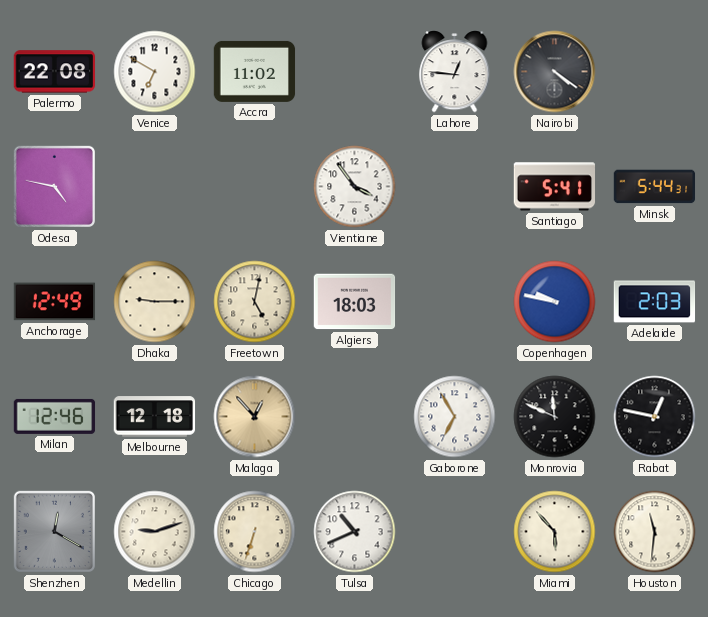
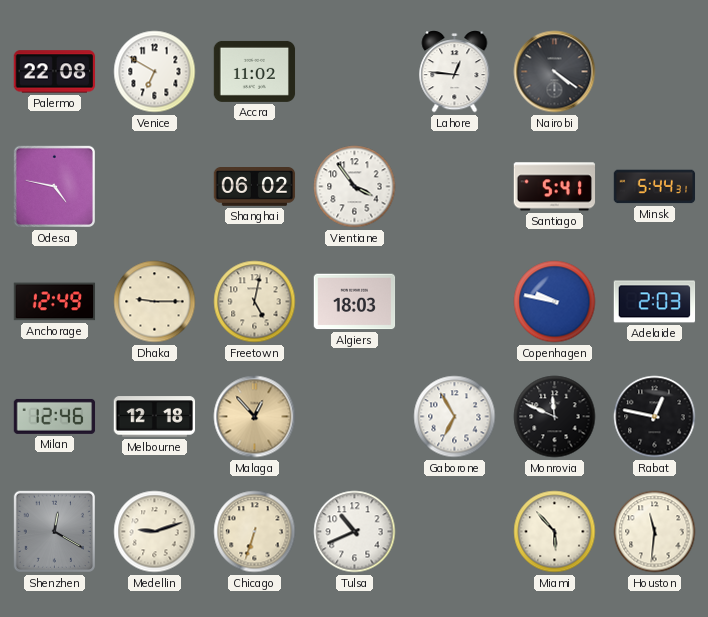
Shanghai: none -> 06:02
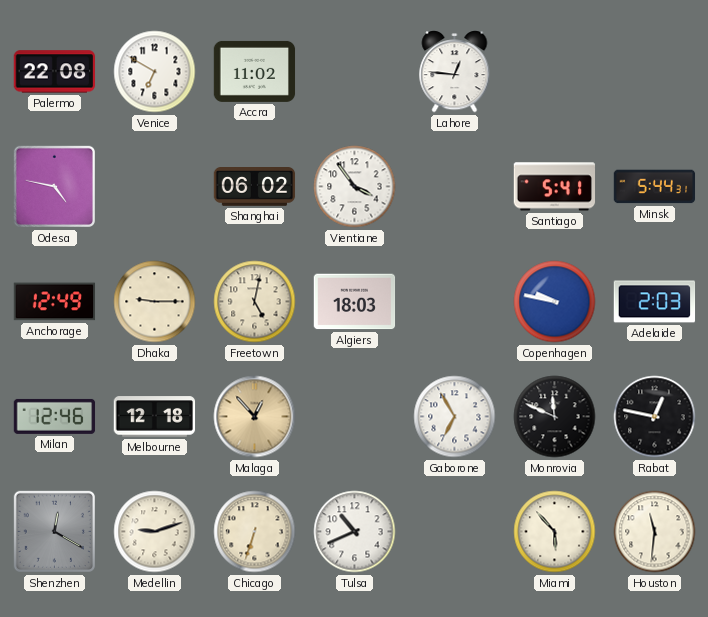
Nairobi: 4:21 -> none
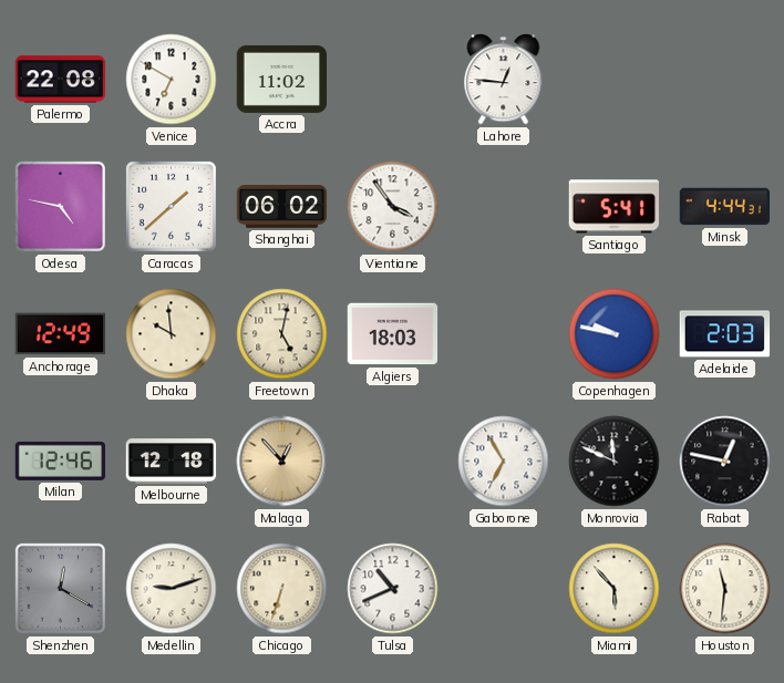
Caracas: none -> 1:38
Minsk: 5:44 -> 4:44
Dhaka: 9:15 -> 9:59
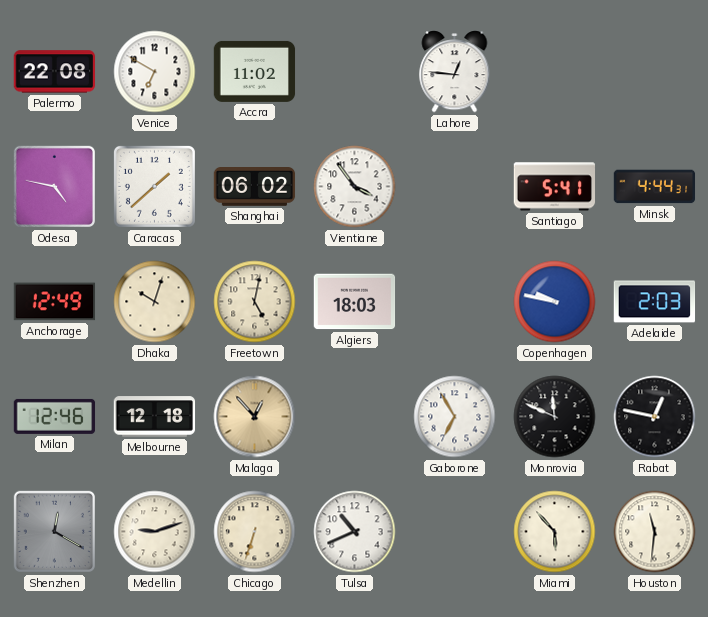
Dhaka: 9:59 -> 10:03
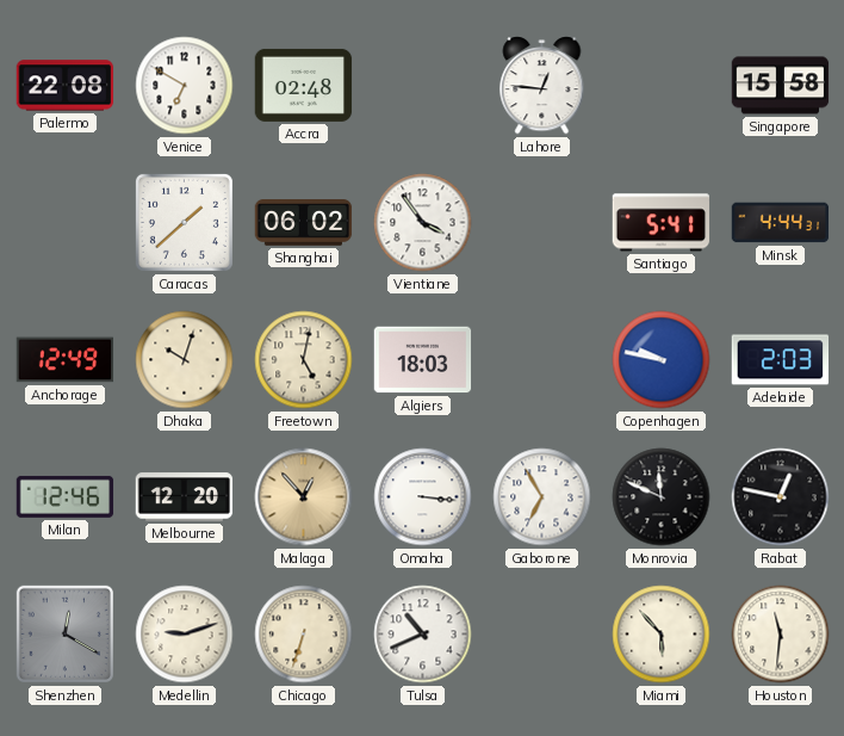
Accra: 11:02 -> 02:48
Singapore: none -> 15:58
Odesa: 4:47 -> none
Melbourne: 12:18 -> 12:20
Omaha: none -> 3:16
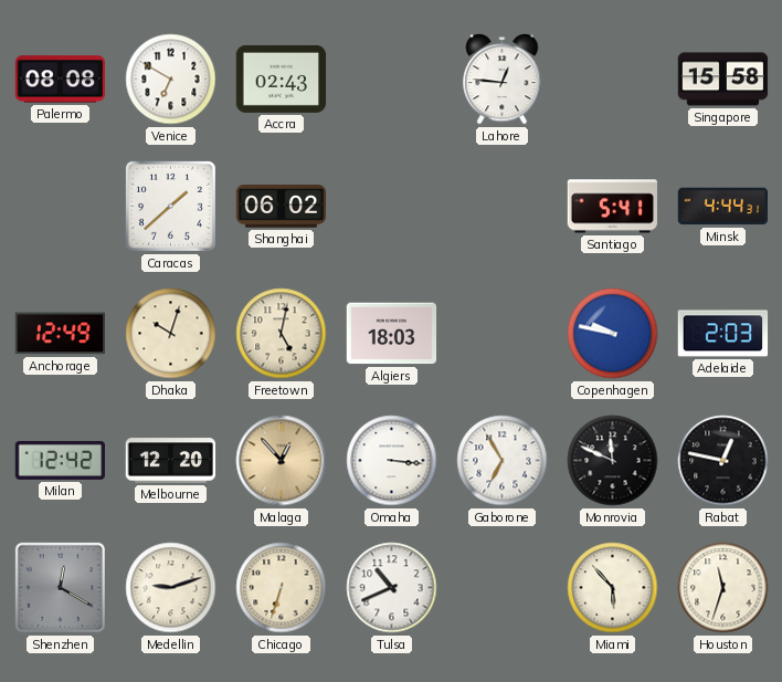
Palermo: 22:08 -> 08:08
Accra: 02:48 -> 02:43
Vientiane: 3:54 -> none
Milan: 12:46 -> 12:42
Houston: 11:31 -> 11:33
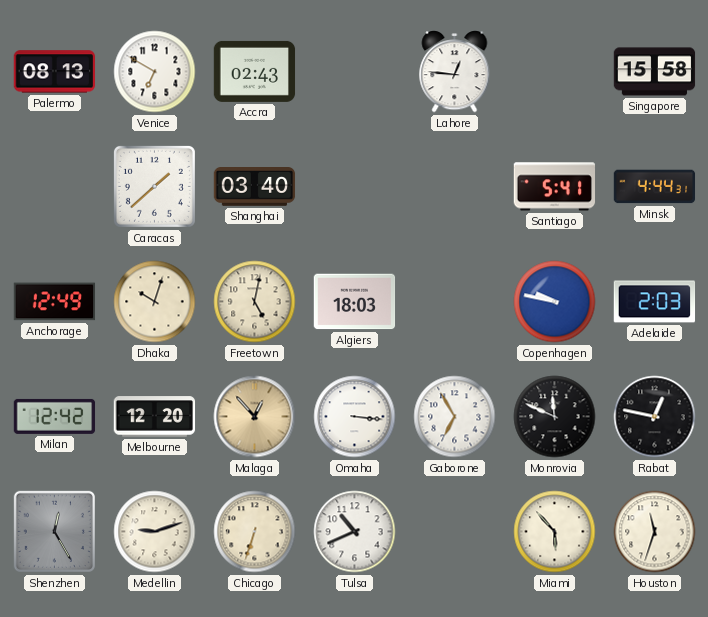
Palermo: 08:08 -> 08:13
Shanghai: 06:02 -> 03:40
Shenzhen: 12:20 -> 12:25
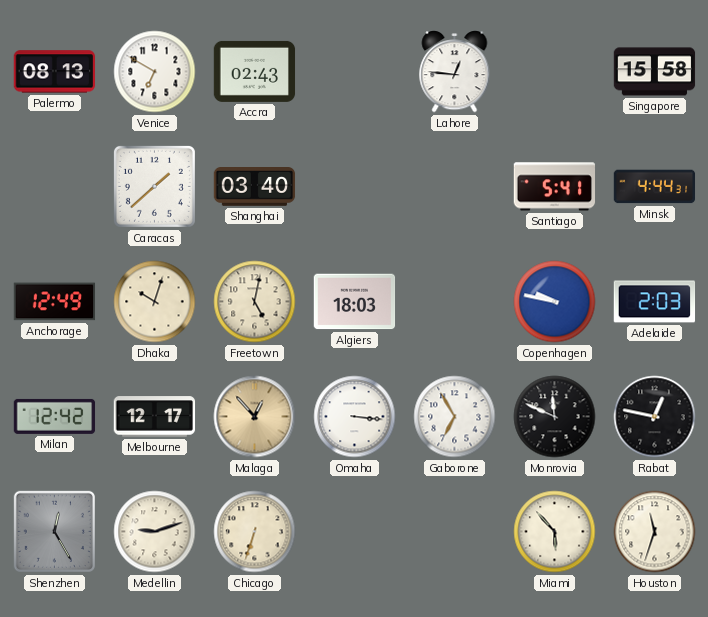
Melbourne: 12:20 -> 12:17
Tulsa: 10:41 -> none
